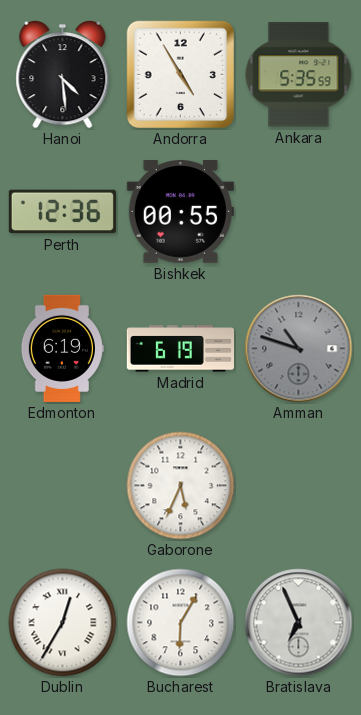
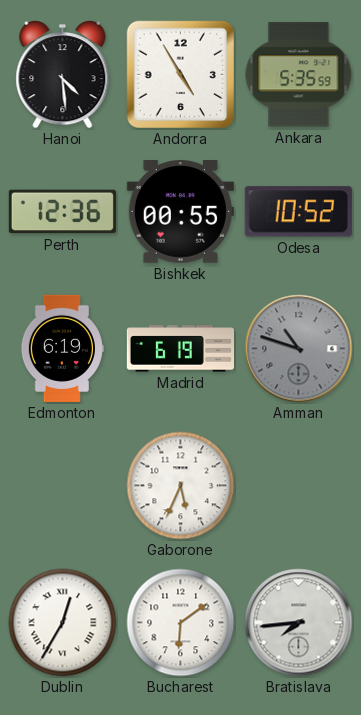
Odesa: none -> 10:52
Bucharest: 6:05 -> 6:09
Bratislava: 6:56 -> 7:44
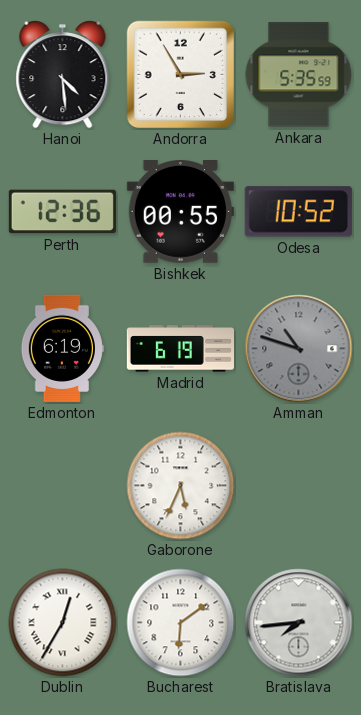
Andorra: 4:55 -> 2:55
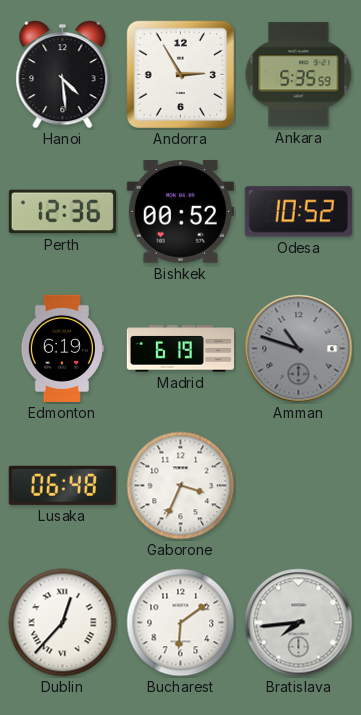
Bishkek: 00:55 -> 00:52
Lusaka: none -> 06:48
Gaborone: 5:34 -> 3:34
Dublin: 12:35 -> 12:37
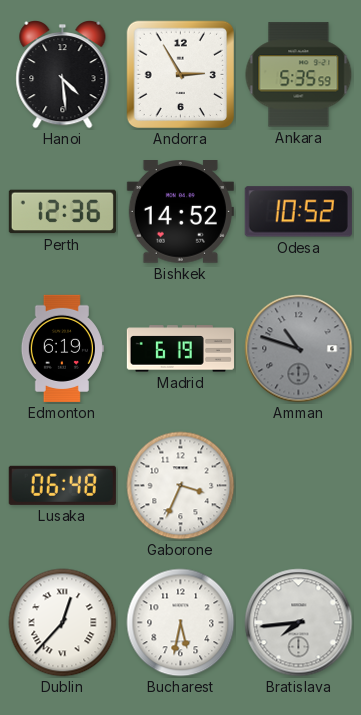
Bishkek: 00:52 -> 14:52
Bucharest: 6:09 -> 5:32
